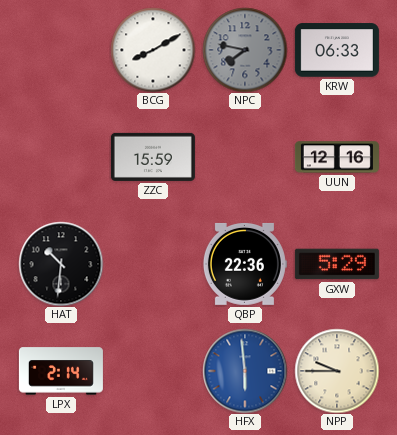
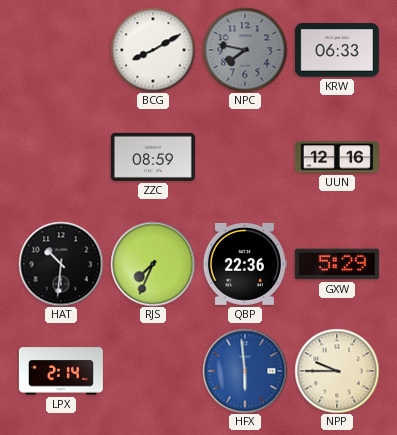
ZZC: 15:59 -> 08:59
RJS: none -> 7:34
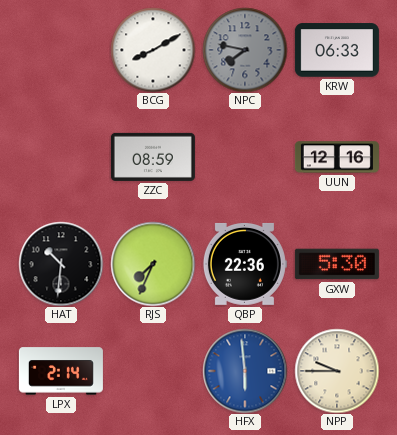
GXW: 5:29 -> 5:30
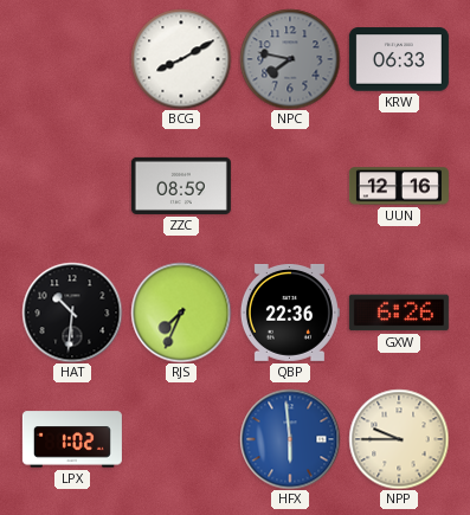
GXW: 5:30 -> 6:26
LPX: 2:14 -> 1:02
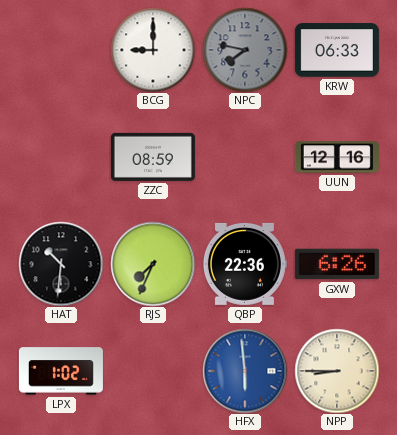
BCG: 8:10 -> 9:00
NPP: 9:45 -> 8:45
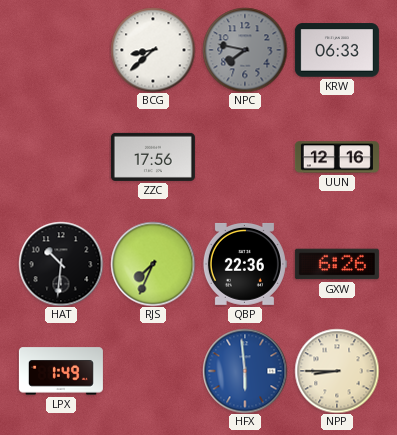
BCG: 9:00 -> 8:38
ZZC: 08:59 -> 17:56
LPX: 1:02 -> 1:49
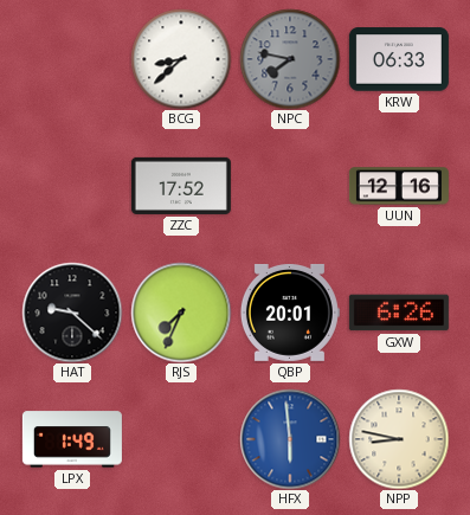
ZZC: 17:56 -> 17:52
HAT: 10:31 -> 9:22
QBP: 22:36 -> 20:01
NPP: 8:45 -> 8:47
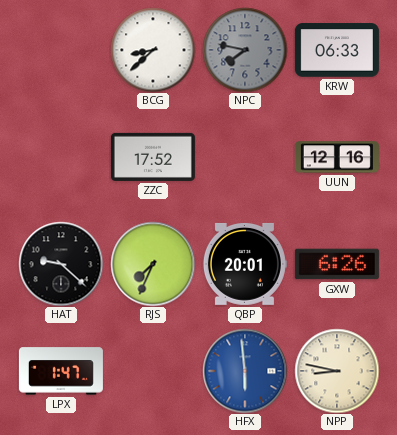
LPX: 1:49 -> 1:47
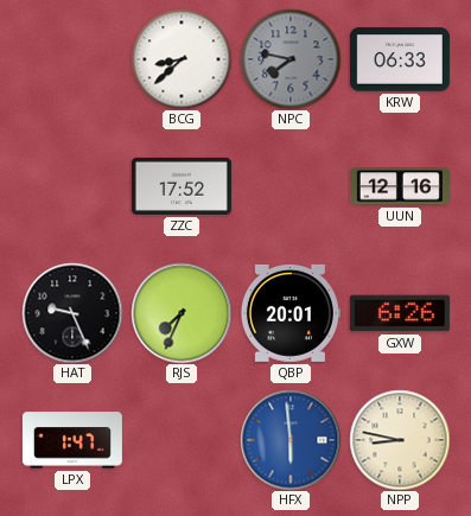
HAT: 9:22 -> 9:26
